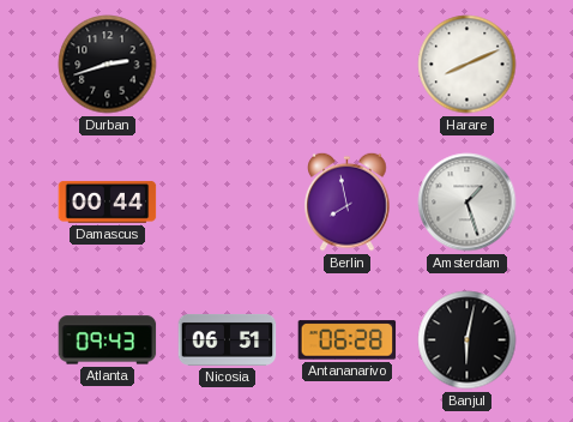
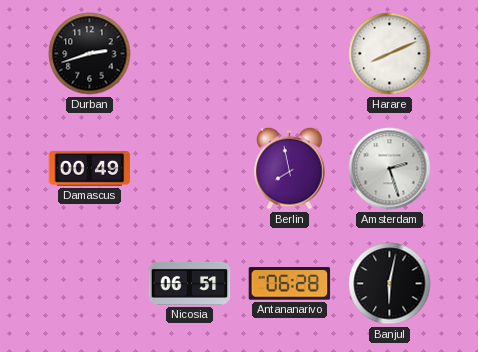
Damascus: 00:44 -> 00:49
Amsterdam: 1:27 -> 2:27
Atlanta: 09:43 -> none
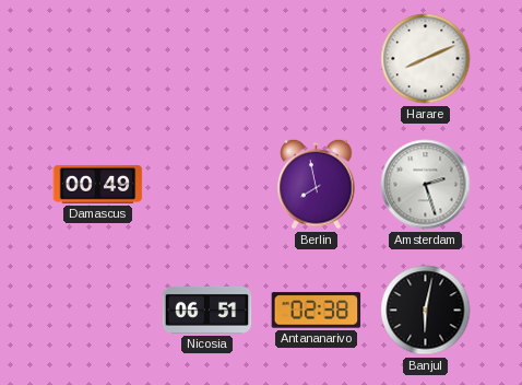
Durban: 2:42 -> none
Antananarivo: 06:28 -> 02:38
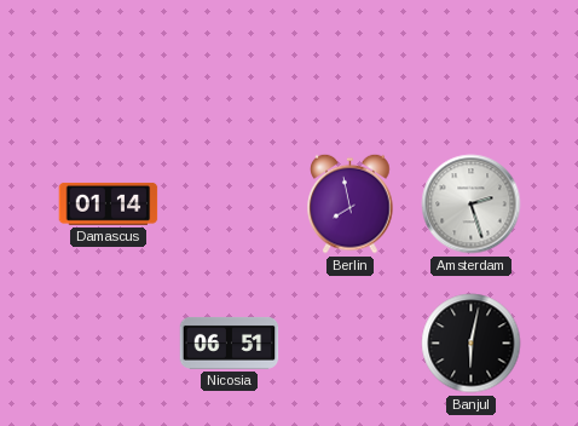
Harare: 8:11 -> none
Damascus: 00:49 -> 01:14
Antananarivo: 02:38 -> none
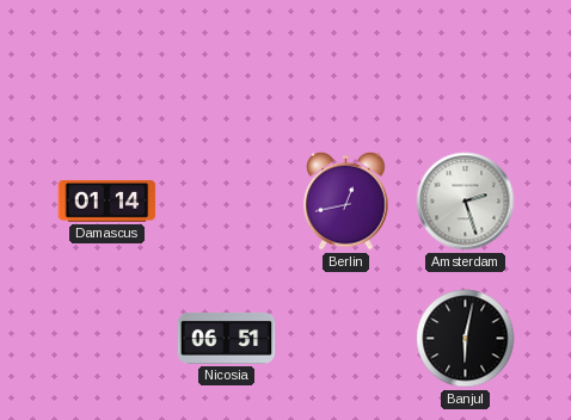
Berlin: 7:58 -> 12:43
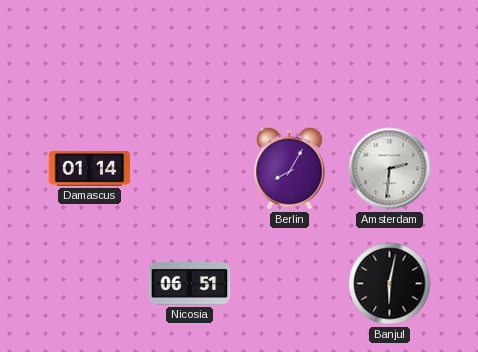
Berlin: 12:43 -> 8:05
Amsterdam: 2:27 -> 2:31
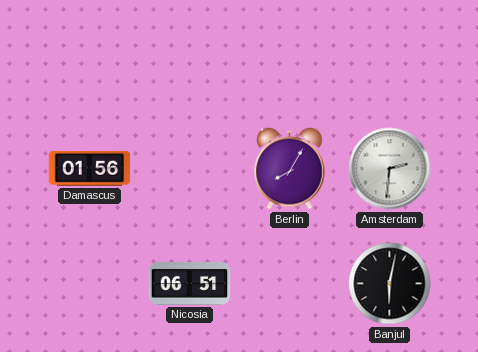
Damascus: 01:14 -> 01:56
